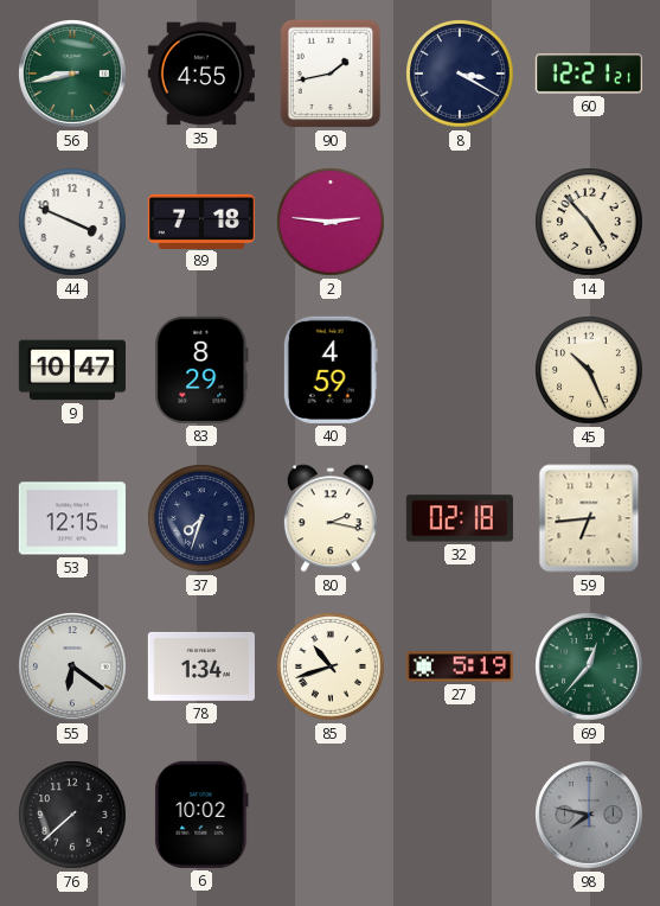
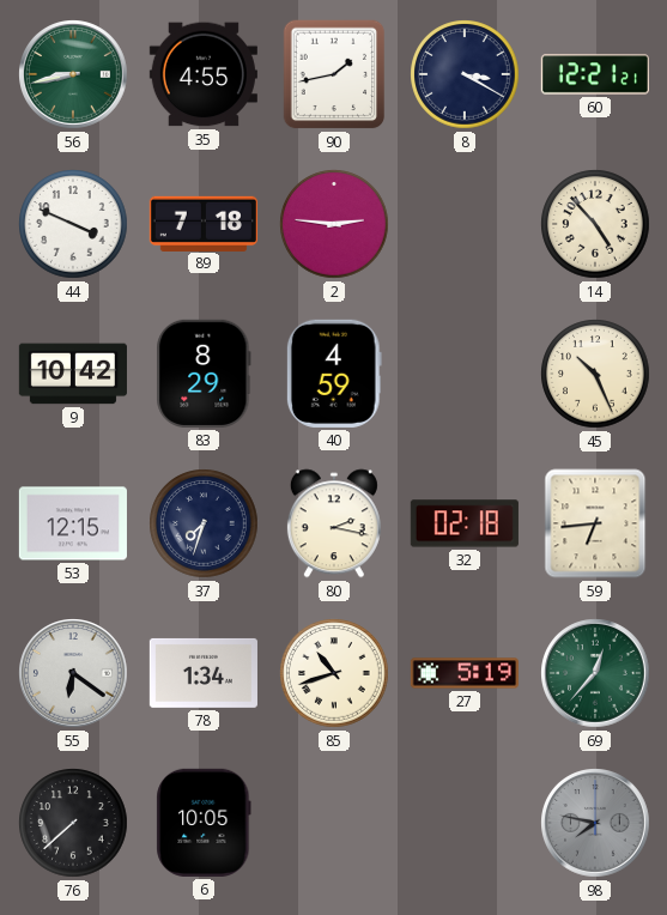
9: 10:47 -> 10:42
6: 10:02 -> 10:05
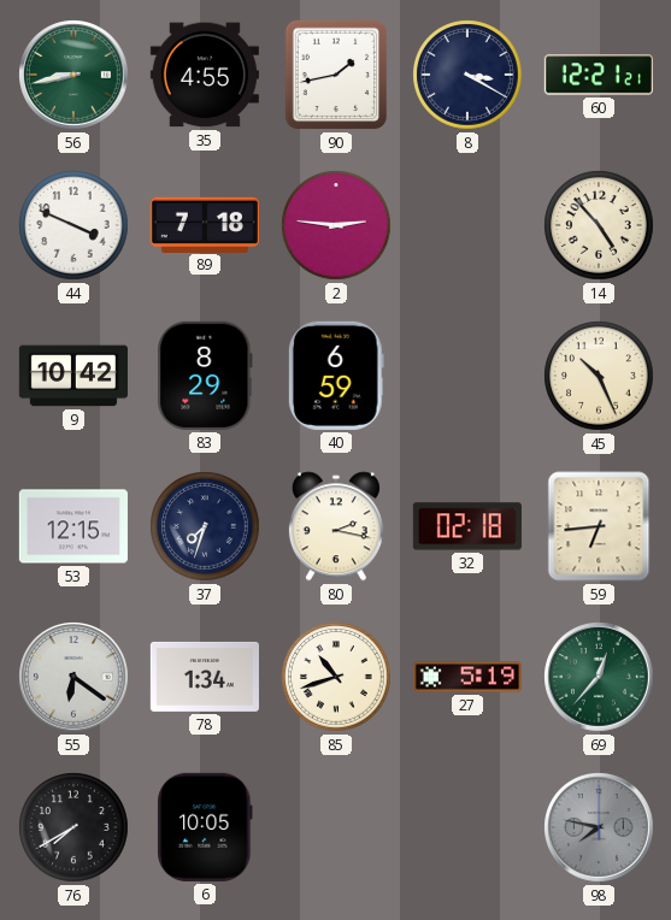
40: 4:59 -> 6:59
76: 7:38 -> 7:40
